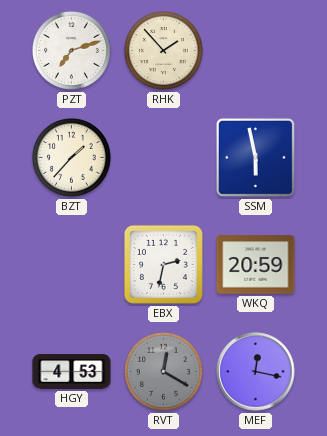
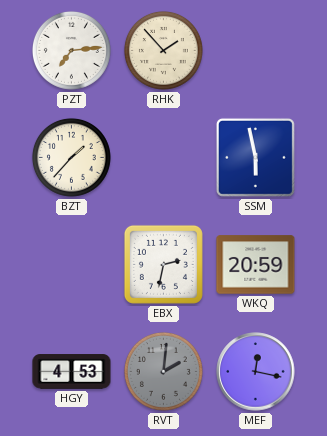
PZT: 7:12 -> 7:14
RVT: 12:20 -> 2:01
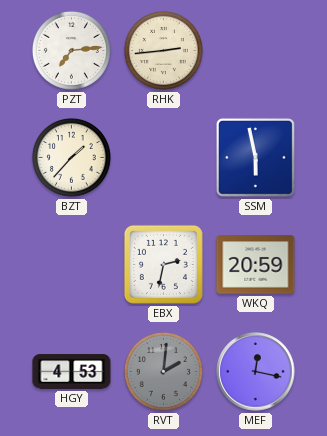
RHK: 1:53 -> 2:44
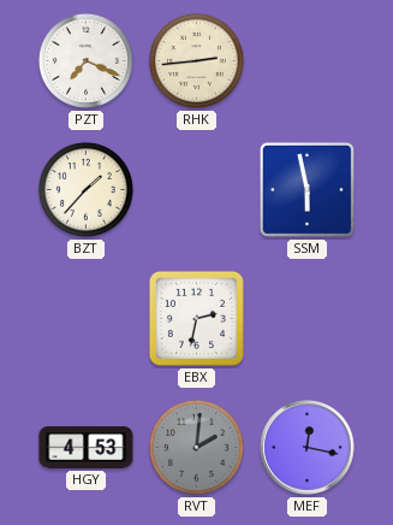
PZT: 7:14 -> 7:19
WKQ: 20:59 -> none
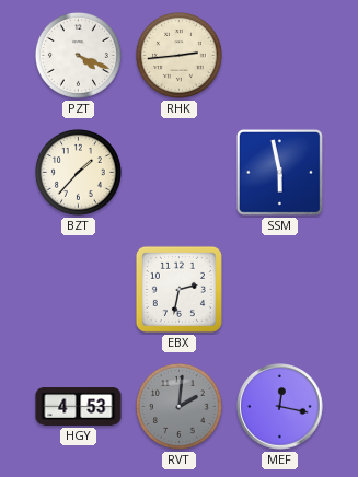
PZT: 7:19 -> 4:19
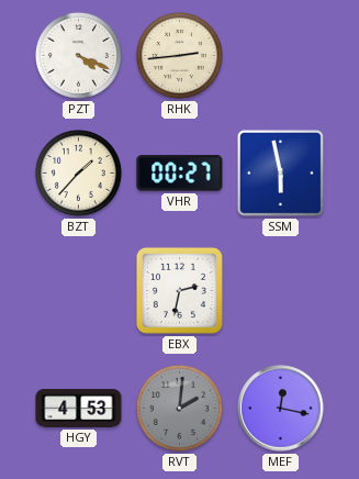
VHR: none -> 00:27
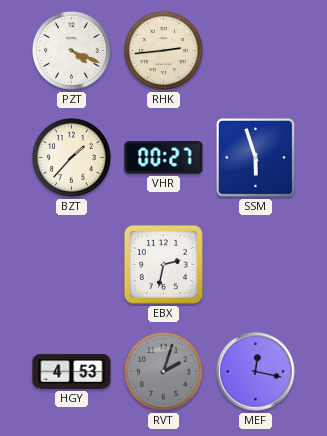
SSM: 5:58 -> 5:57
RVT: 2:01 -> 2:03
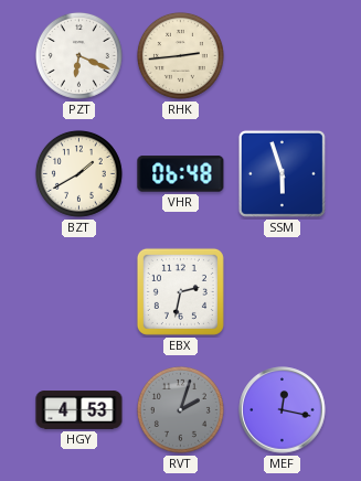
PZT: 4:19 -> 6:19
BZT: 1:37 -> 1:40
VHR: 00:27 -> 06:48
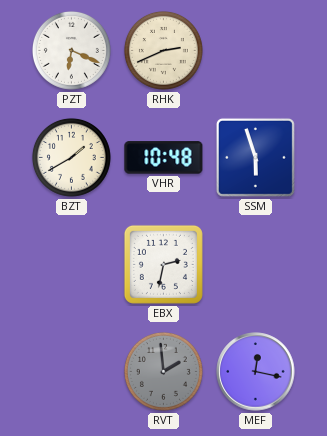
RHK: 2:44 -> 2:41
VHR: 06:48 -> 10:48
HGY: 4:53 -> none
RVT: 2:03 -> 1:59
